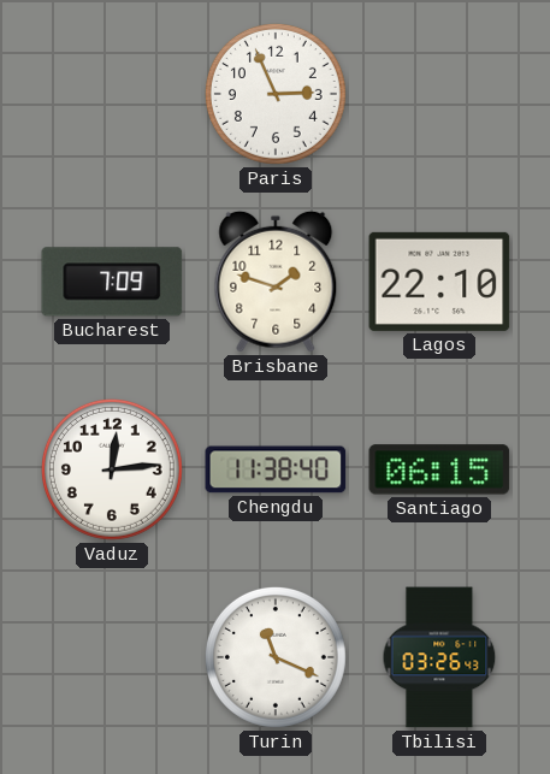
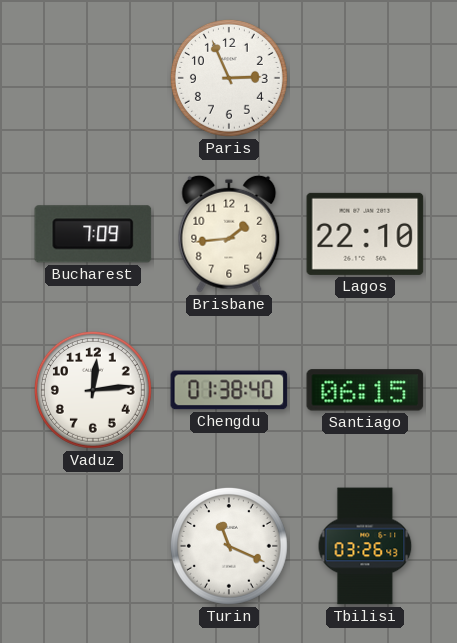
Brisbane: 1:48 -> 1:44
Chengdu: 11:38 -> 01:38
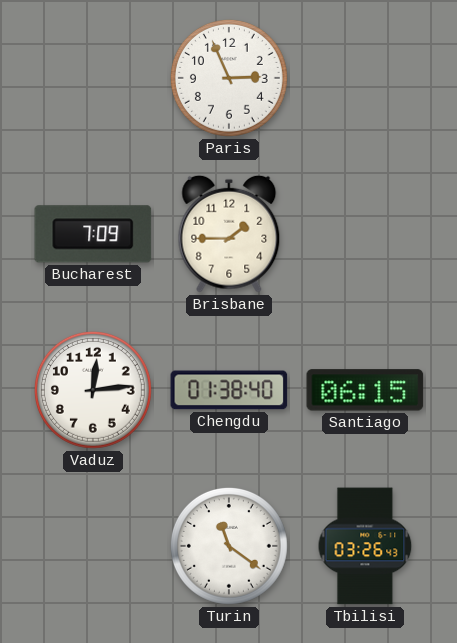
Brisbane: 1:44 -> 1:45
Lagos: 22:10 -> none
Turin: 11:19 -> 11:21
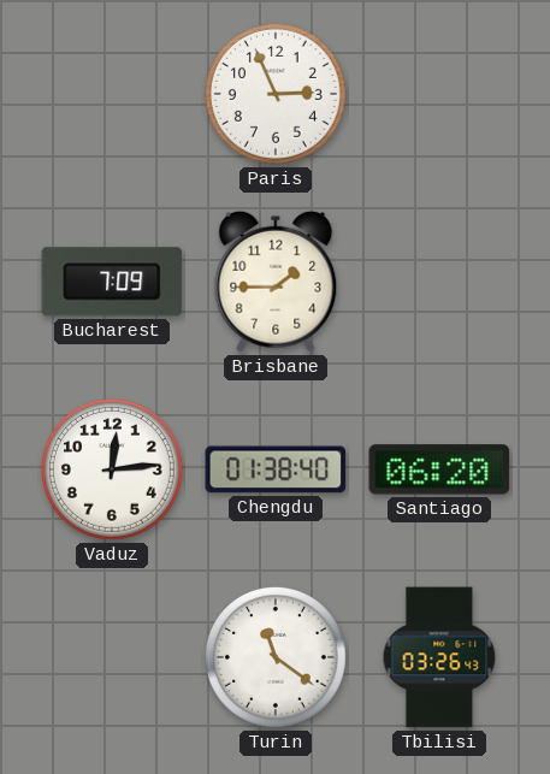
Santiago: 06:15 -> 06:20
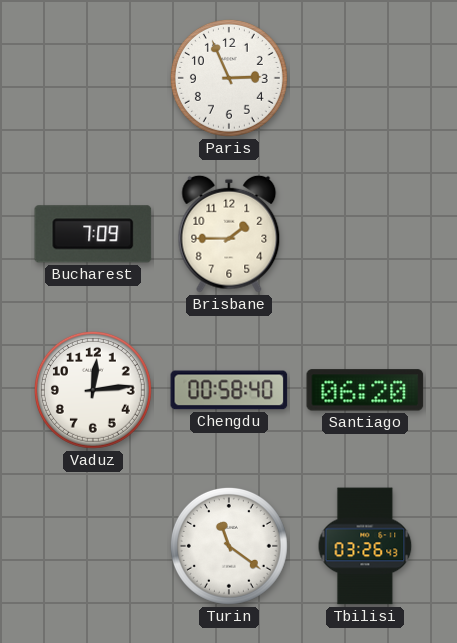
Chengdu: 01:38 -> 00:58
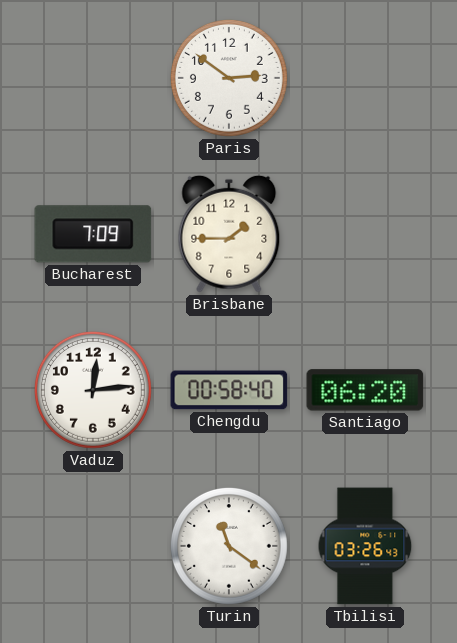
Paris: 2:56 -> 2:51
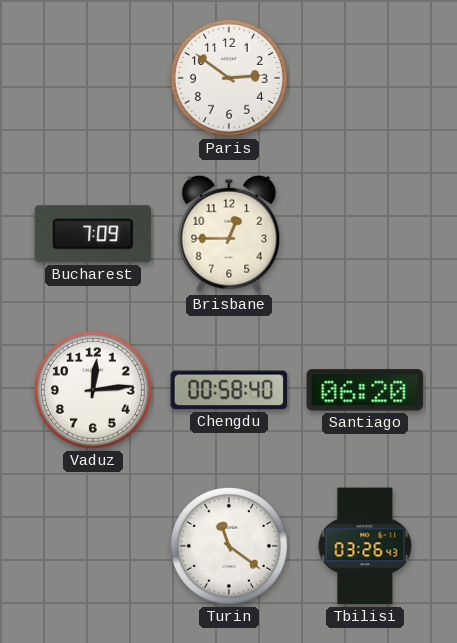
Brisbane: 1:45 -> 12:45
